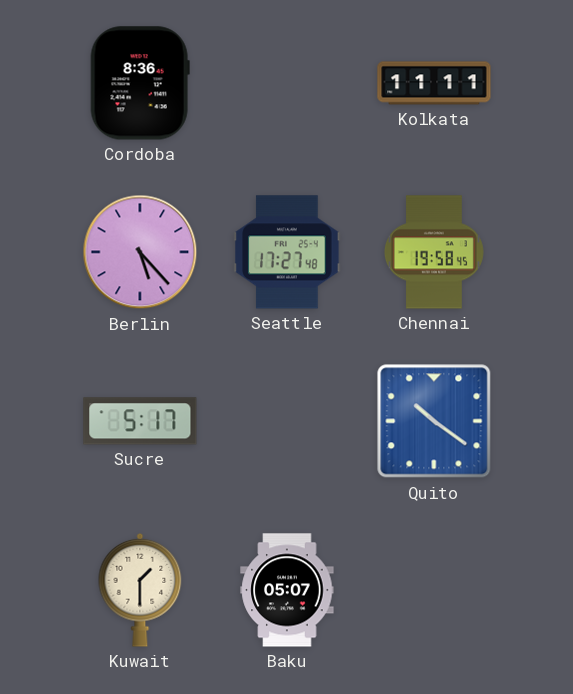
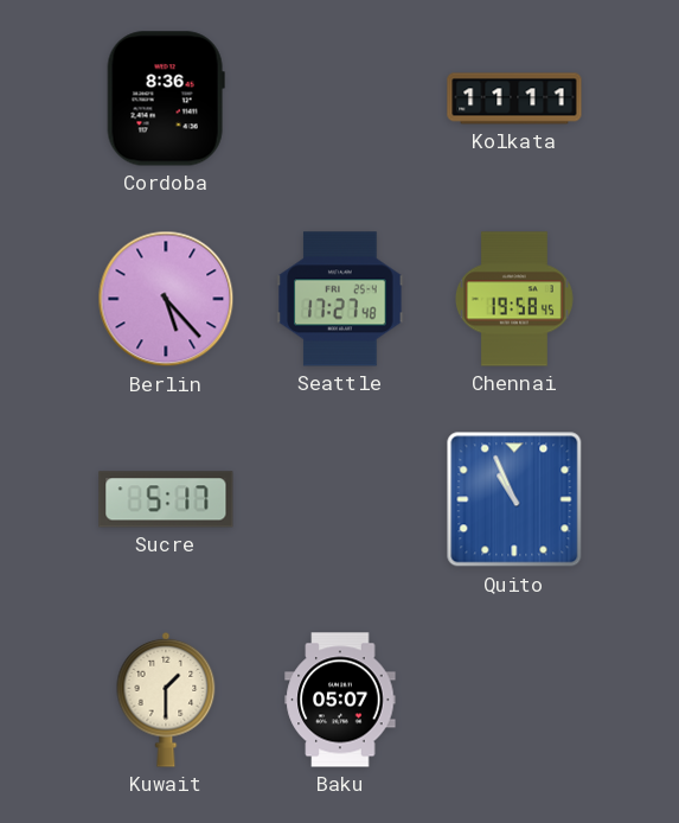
Quito: 10:21 -> 10:56
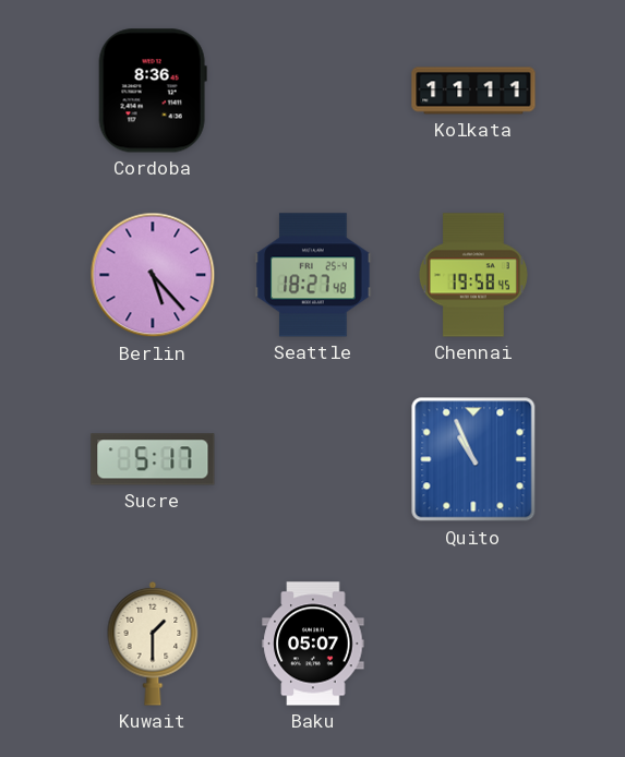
Seattle: 17:27 -> 18:27
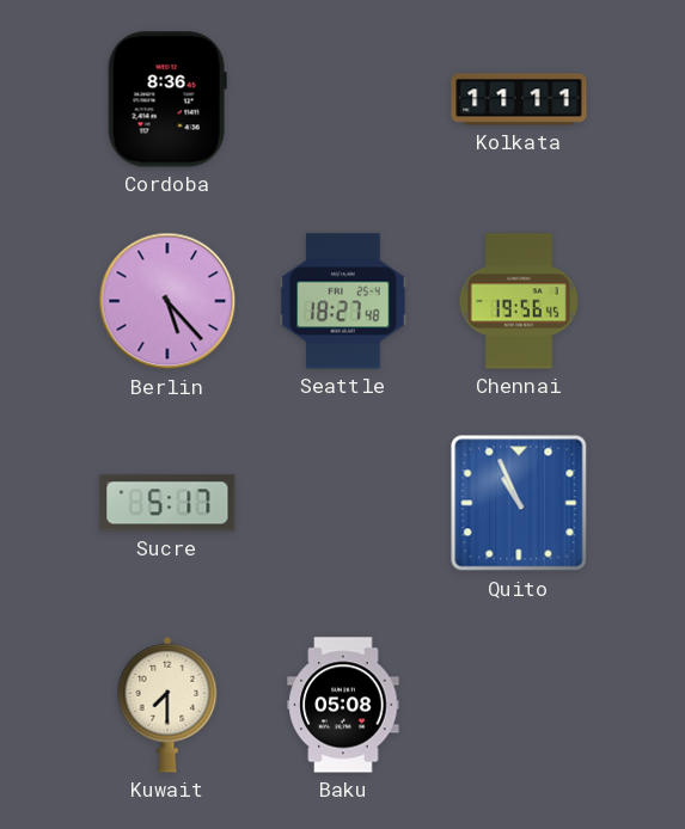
Chennai: 19:58 -> 19:56
Kuwait: 1:30 -> 7:30
Baku: 05:07 -> 05:08
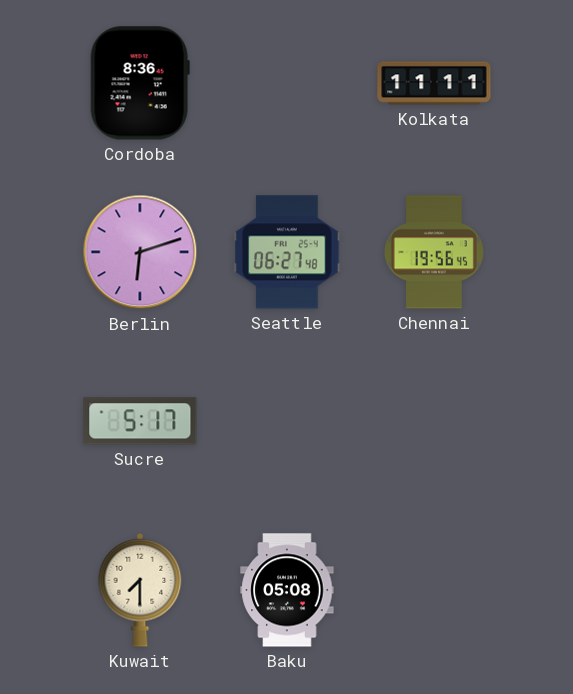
Berlin: 5:23 -> 6:12
Seattle: 18:27 -> 06:27
Quito: 10:56 -> none
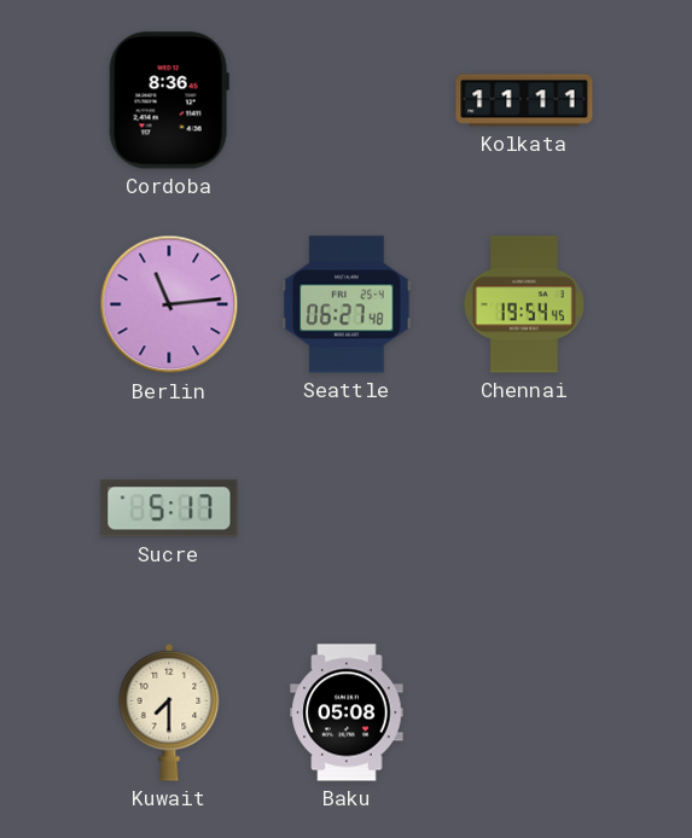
Berlin: 6:12 -> 11:14
Chennai: 19:56 -> 19:54
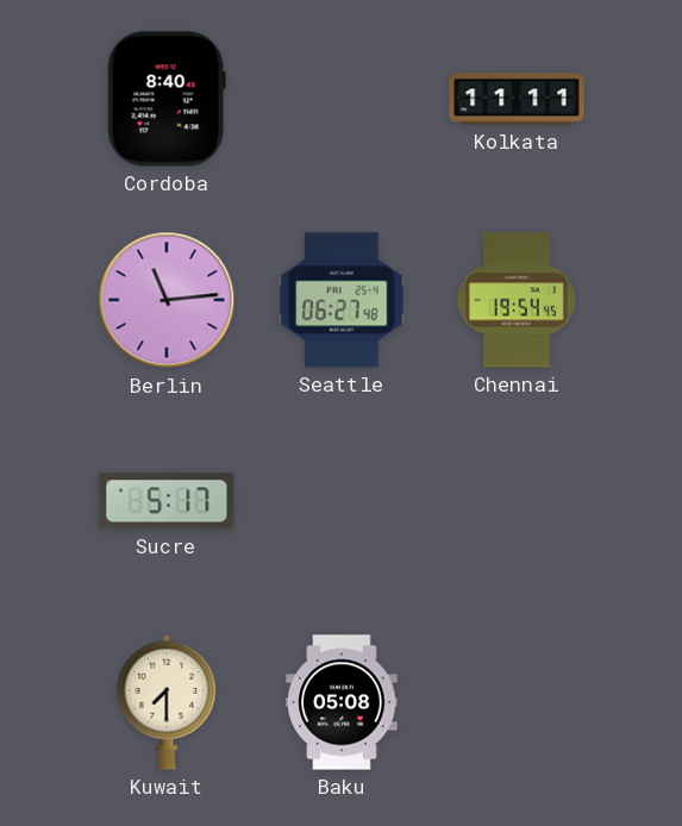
Cordoba: 8:36 -> 8:40
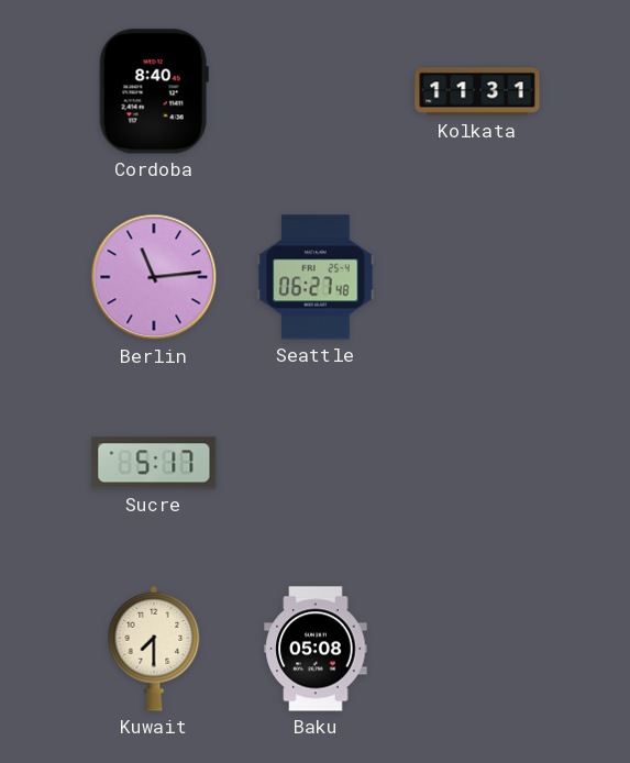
Kolkata: 11:11 -> 11:31
Chennai: 19:54 -> none
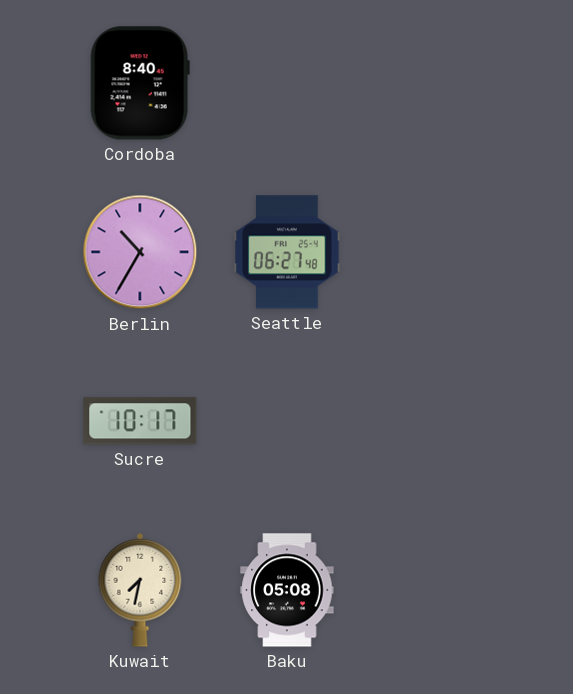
Kolkata: 11:31 -> none
Berlin: 11:14 -> 10:35
Sucre: 5:17 -> 10:17
Kuwait: 7:30 -> 7:32
